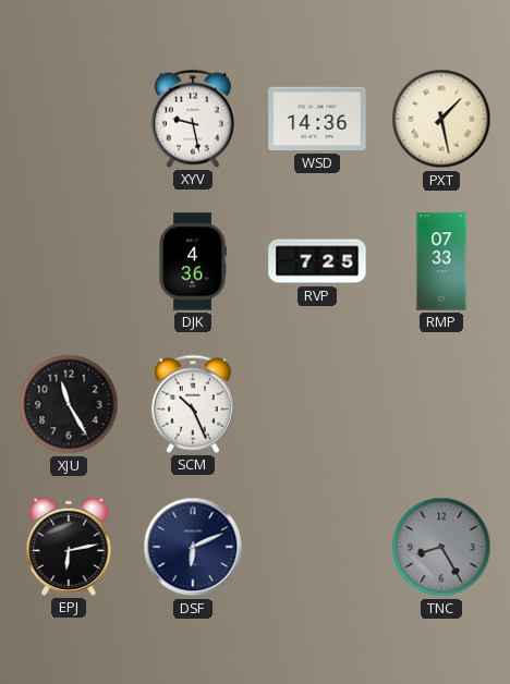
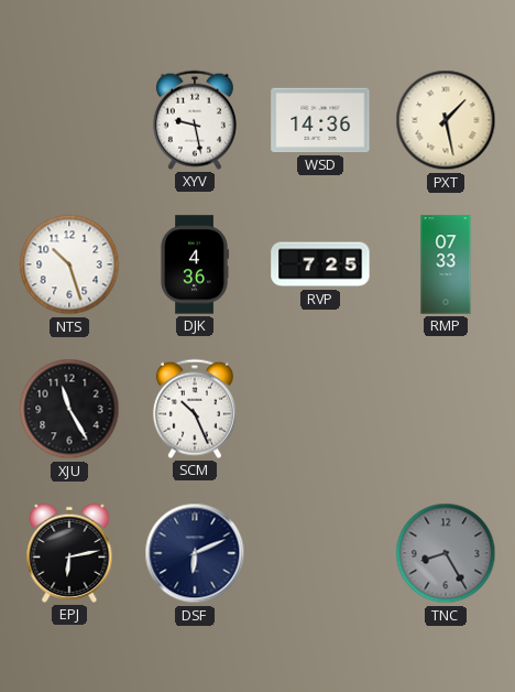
NTS: none -> 10:27
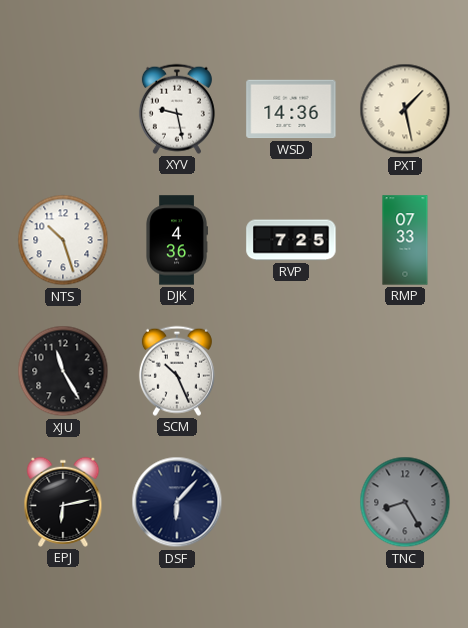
DSF: 6:11 -> 6:07
